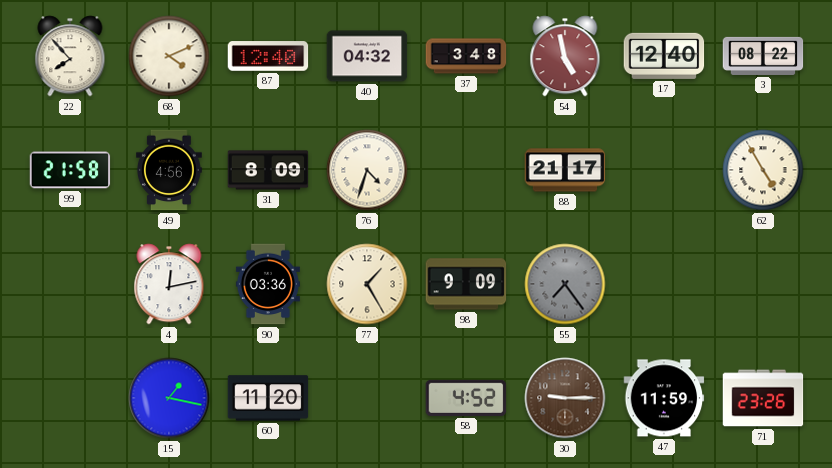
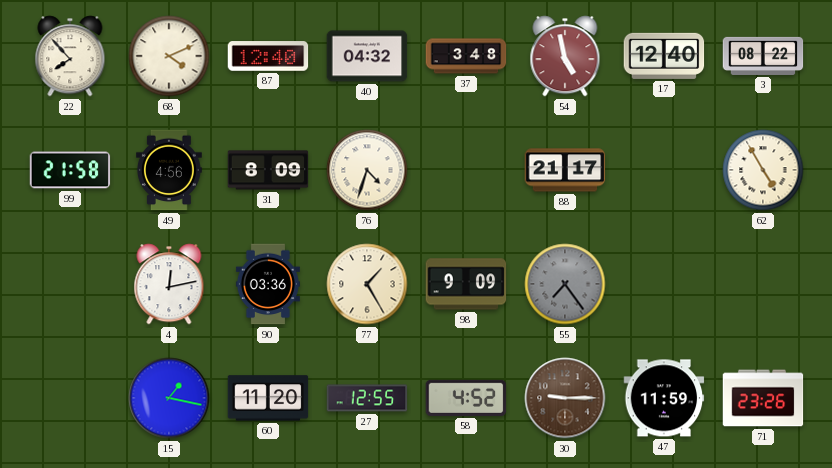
27: none -> 12:55
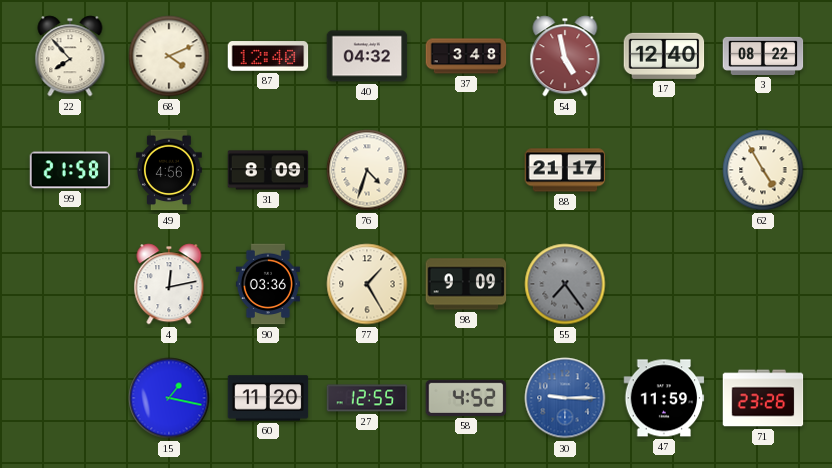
30 dial: brown -> blue
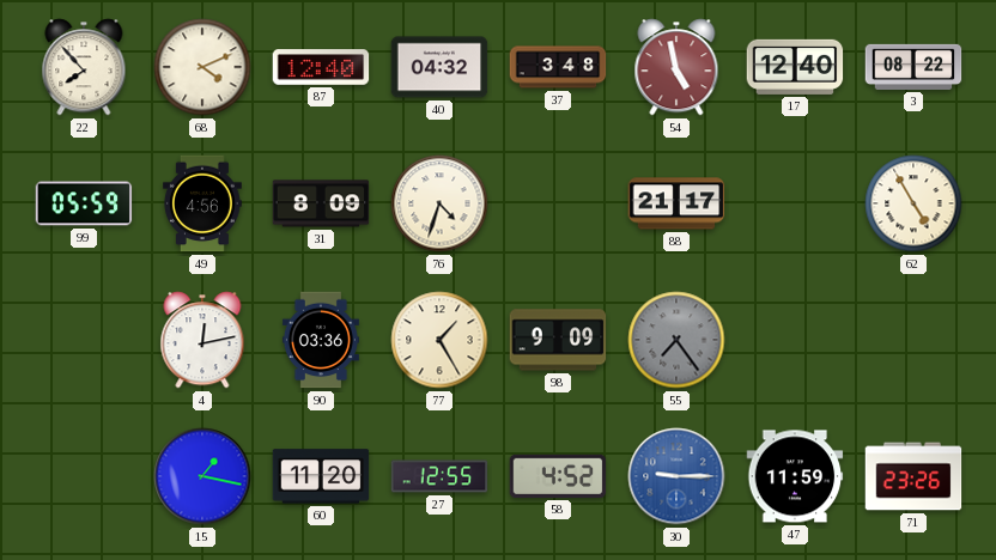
99: 21:58 -> 05:59
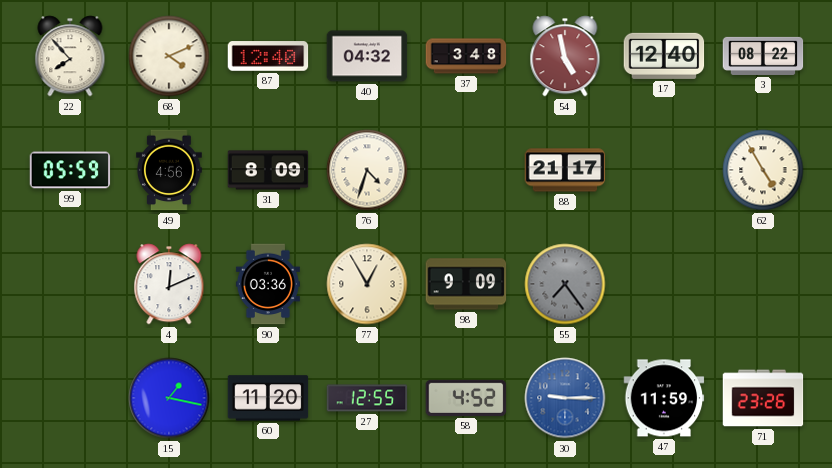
4: 12:13 -> 12:11
77: 1:25 -> 12:55
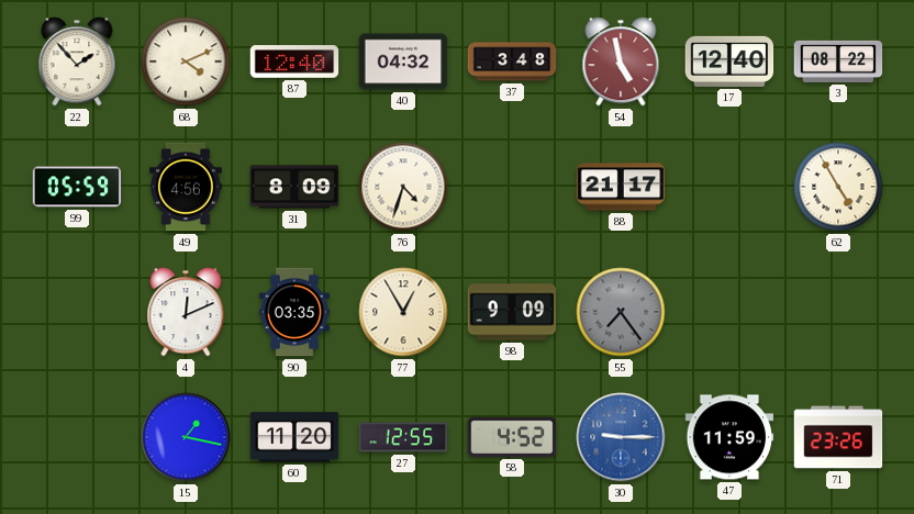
22: 7:53 -> 1:53
90: 03:36 -> 03:35
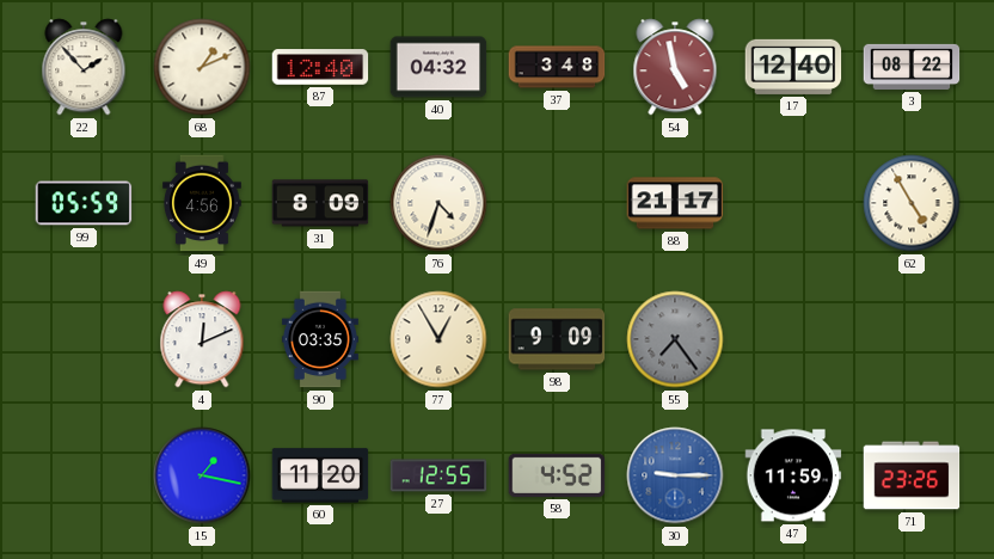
68: 4:11 -> 1:11
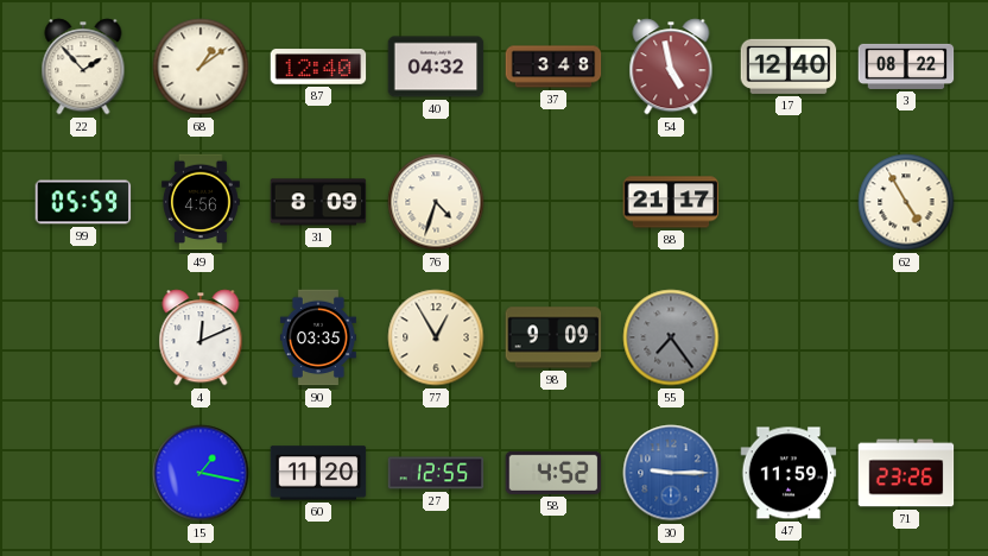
68: 1:11 -> 1:09
